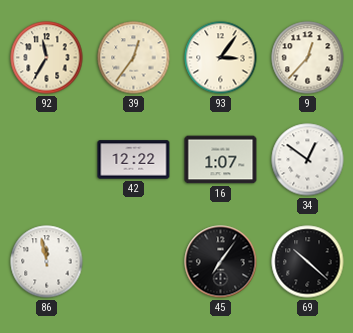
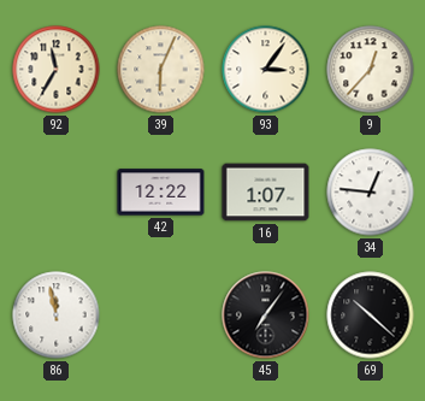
39: 12:36 -> 6:04
34: 12:51 -> 12:46
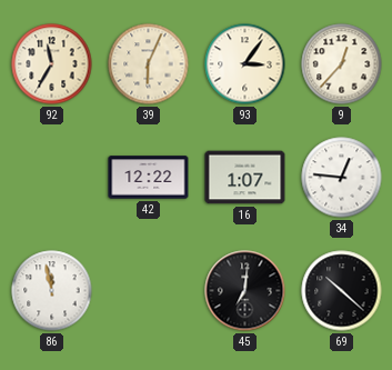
45: 7:06 -> 7:01
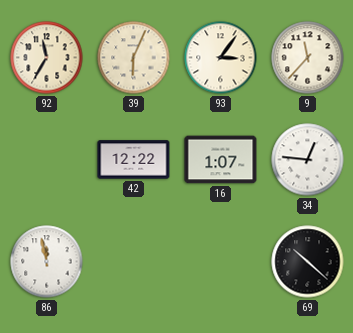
9: 12:37 -> 11:37
45: 7:01 -> none
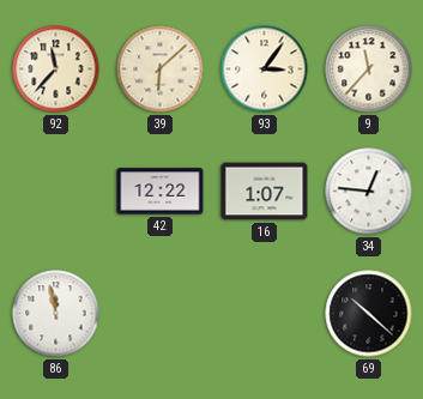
92: 11:35 -> 11:37
39: 6:04 -> 6:08
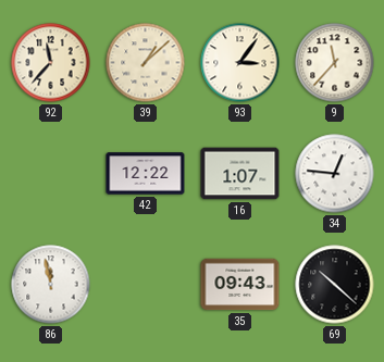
39: 6:08 -> 1:08
35: none -> 09:43
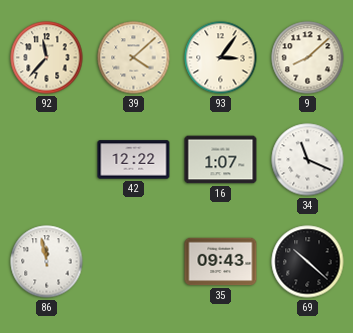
39: 1:08 -> 4:08
9: 11:37 -> 8:08
34: 12:46 -> 11:19
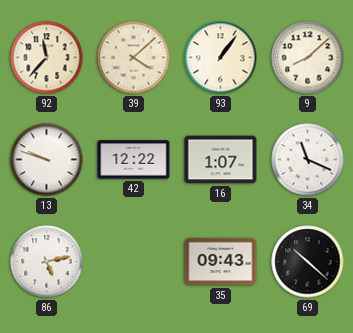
93: 3:06 -> 1:06
13: none -> 9:48
86: 11:58 -> 5:13
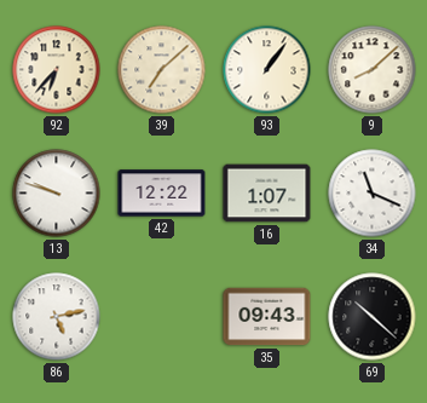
92: 11:37 -> 6:37
39: 4:08 -> 7:08
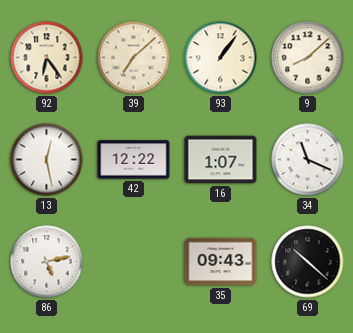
92: 6:37 -> 6:24
13: 9:48 -> 12:28
